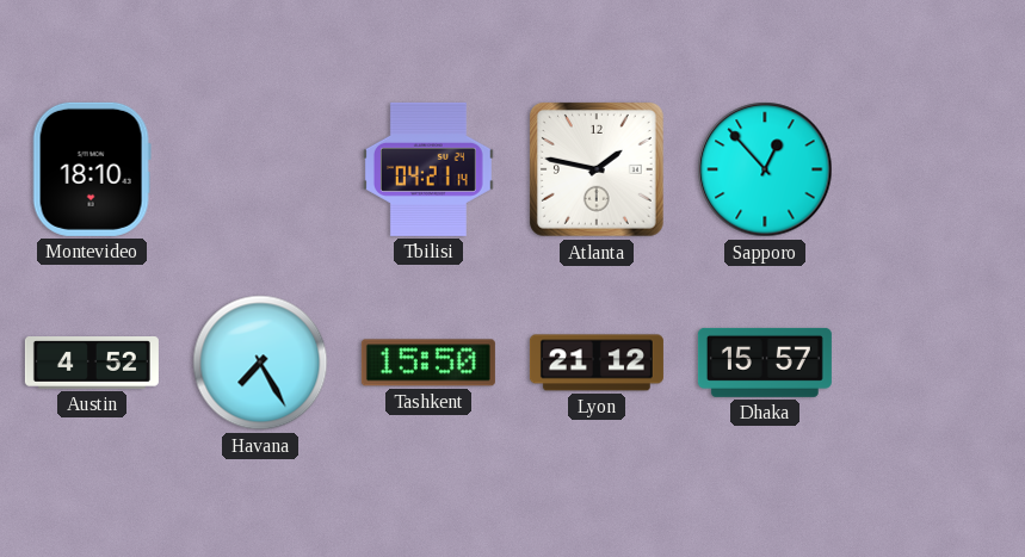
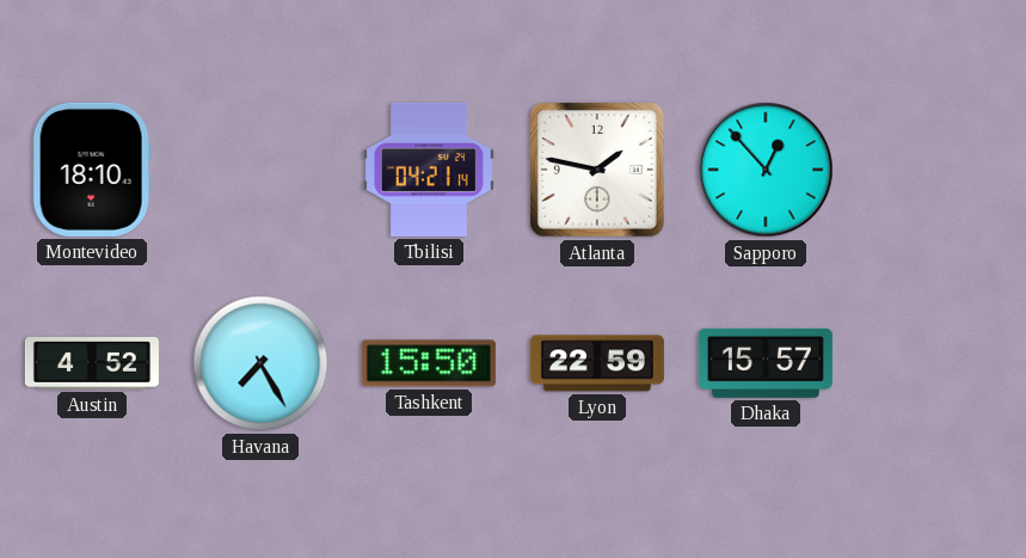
Lyon: 21:12 -> 22:59
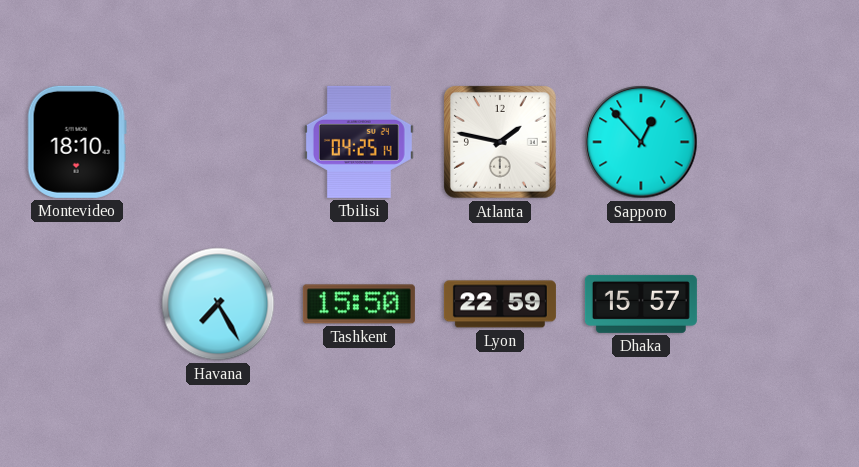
Tbilisi: 04:21 -> 04:25
Austin: 4:52 -> none
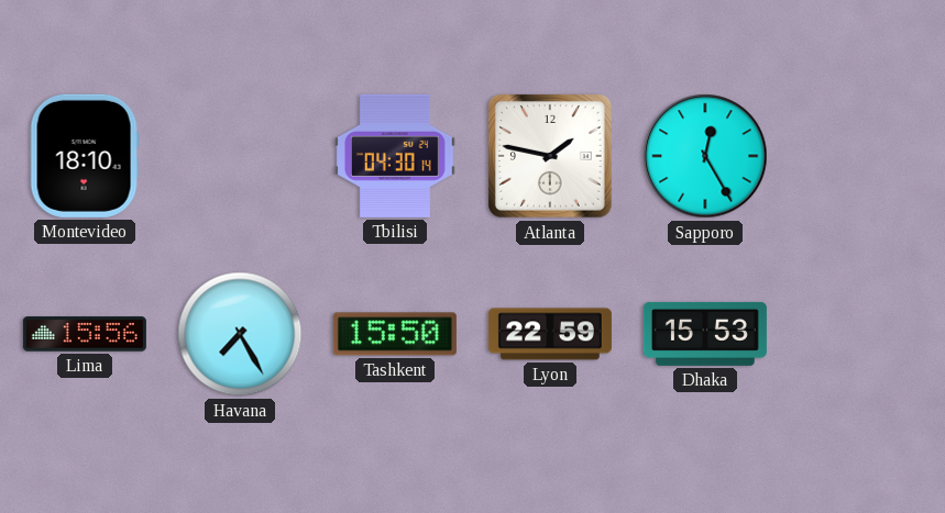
Tbilisi: 04:25 -> 04:30
Sapporo: 12:53 -> 12:25
Lima: none -> 15:56
Dhaka: 15:57 -> 15:53
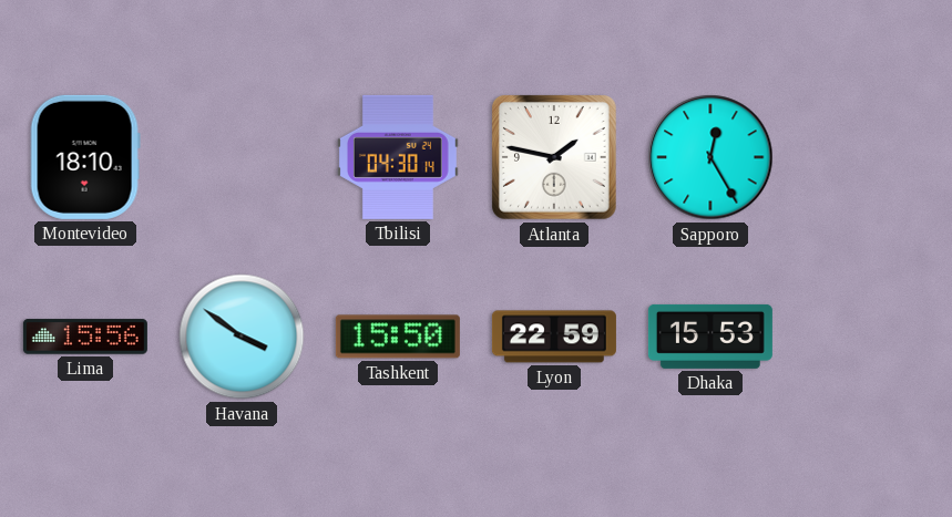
Havana: 7:25 -> 3:51
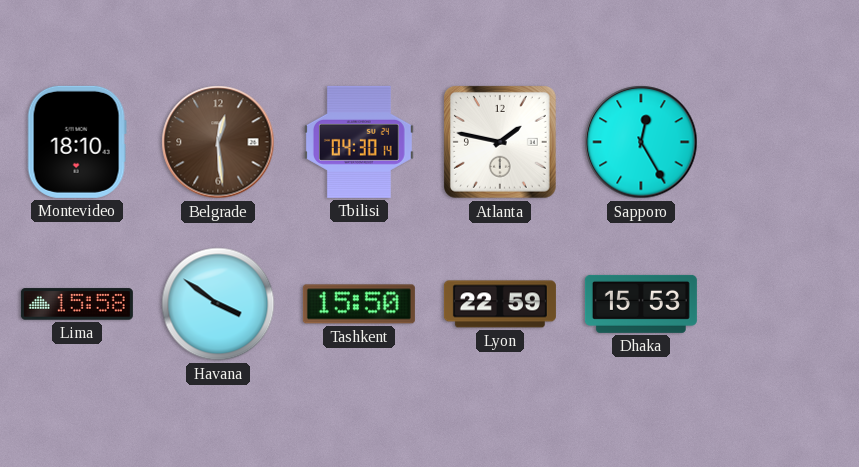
Belgrade: none -> 12:29
Lima: 15:56 -> 15:58
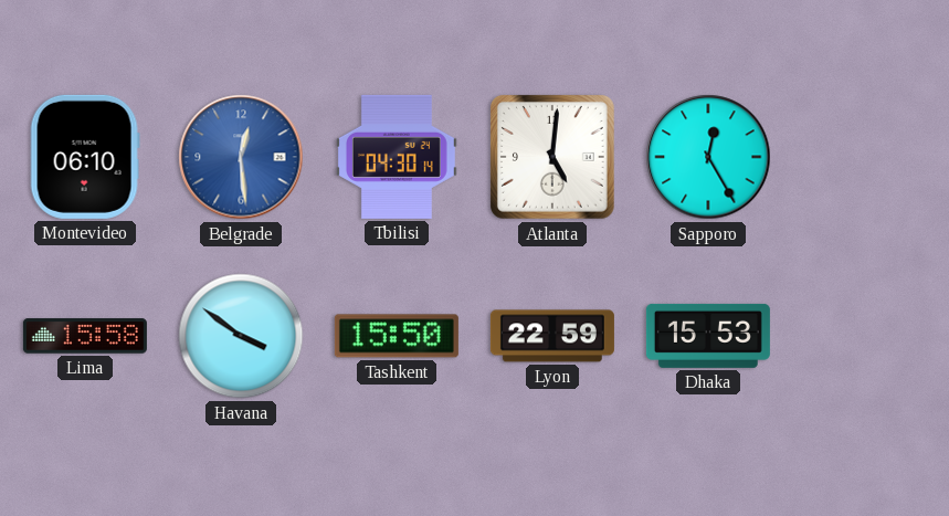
Montevideo: 18:10 -> 06:10
Belgrade dial: brown -> blue
Atlanta: 1:47 -> 5:01
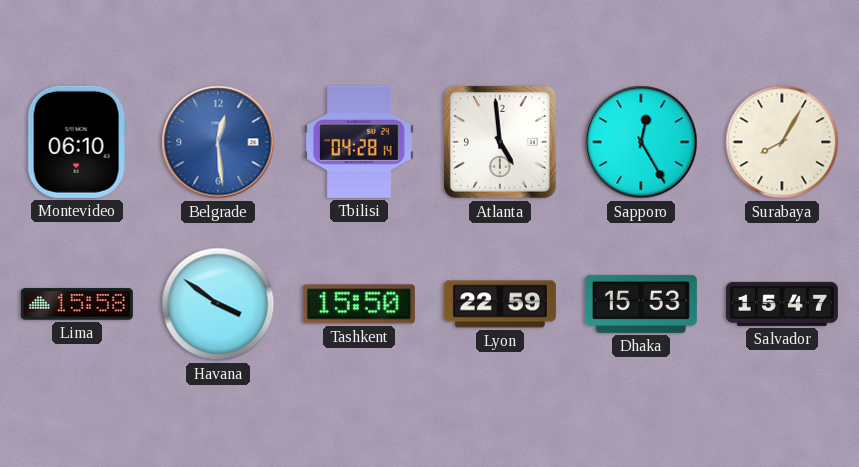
Tbilisi: 04:30 -> 04:28
Atlanta: 5:01 -> 4:59
Surabaya: none -> 8:05
Salvador: none -> 15:47
